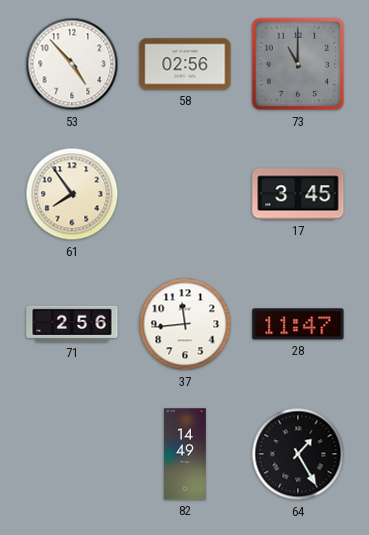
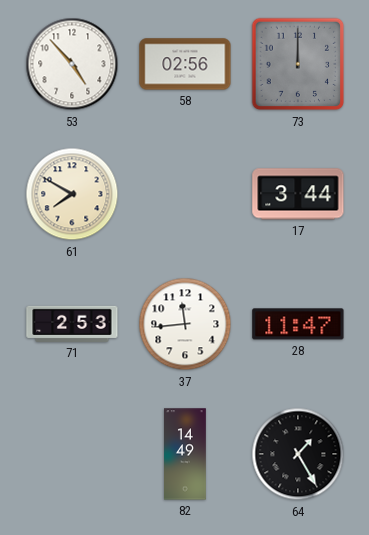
73: 11:00 -> 12:00
61: 7:54 -> 7:50
17: 3:45 -> 3:44
71: 2:56 -> 2:53
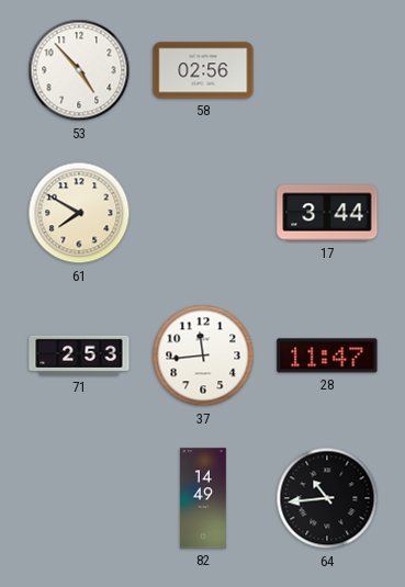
73: 12:00 -> none
64: 1:25 -> 10:44
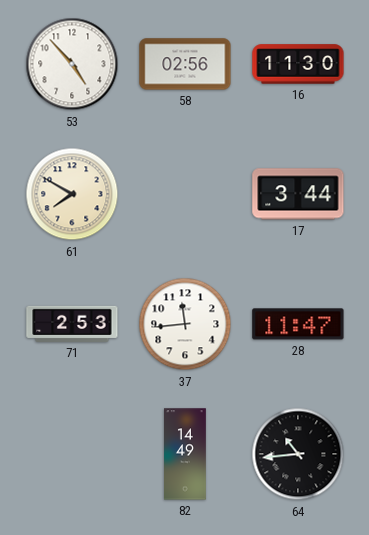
16: none -> 11:30
